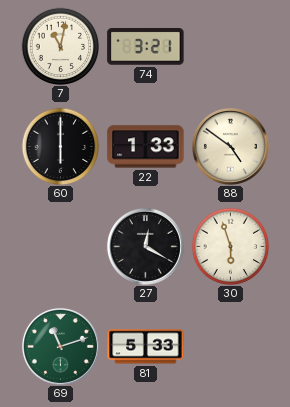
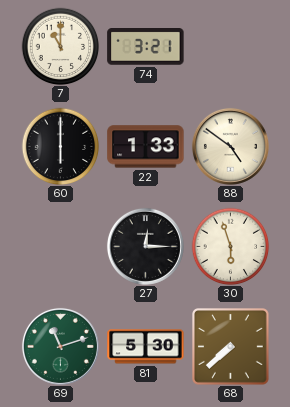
7: 11:02 -> 11:00
27: 12:20 -> 12:15
81: 5:33 -> 5:30
68: none -> 7:38
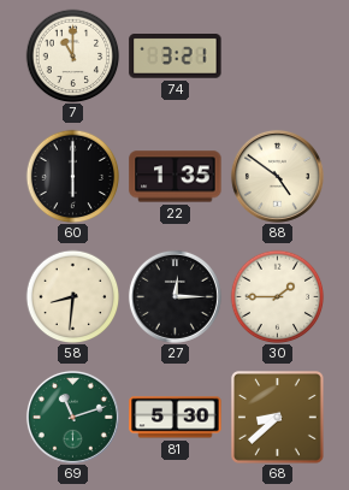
22: 1:33 -> 1:35
58: none -> 8:31
30: 5:57 -> 1:45
68: 7:38 -> 8:38
